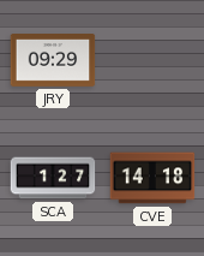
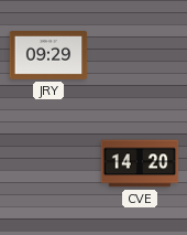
SCA: 1:27 -> none
CVE: 14:18 -> 14:20
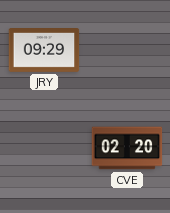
CVE: 14:20 -> 02:20
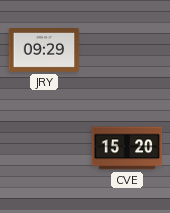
CVE: 02:20 -> 15:20
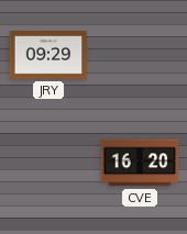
CVE: 15:20 -> 16:20
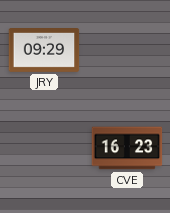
CVE: 16:20 -> 16:23
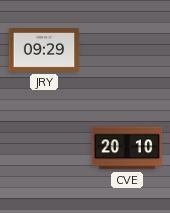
CVE: 16:23 -> 20:10
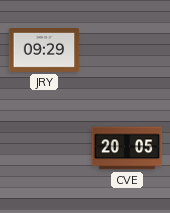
CVE: 20:10 -> 20:05
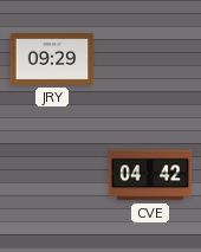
CVE: 20:05 -> 04:42
